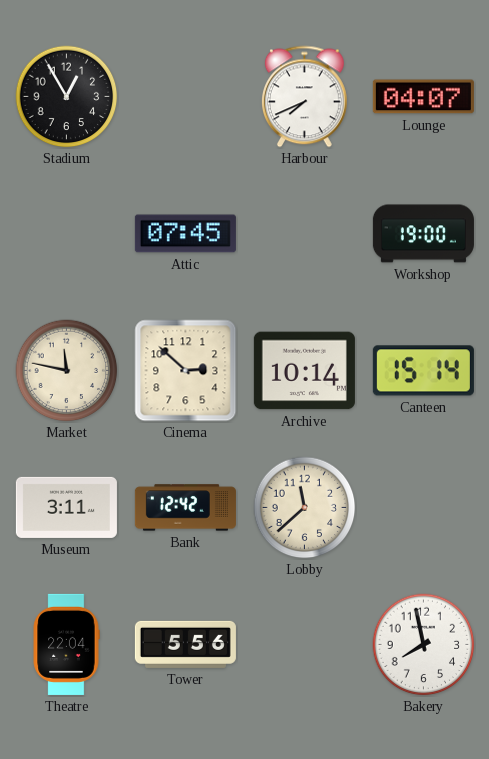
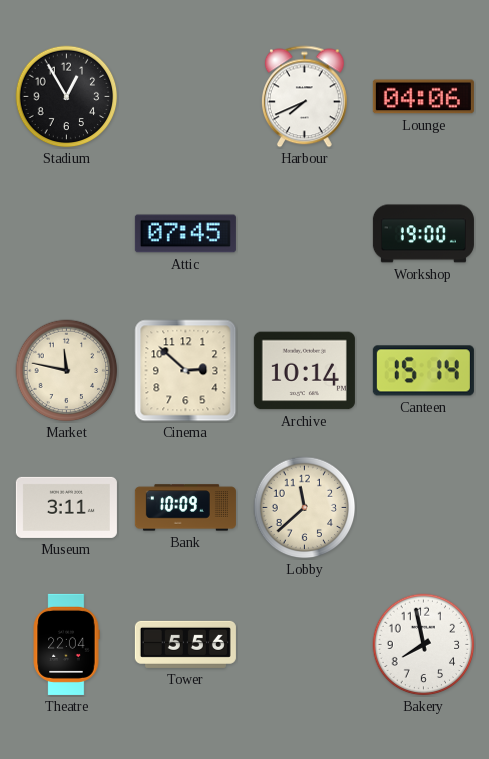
Lounge: 04:07 -> 04:06
Bank: 12:42 -> 10:09
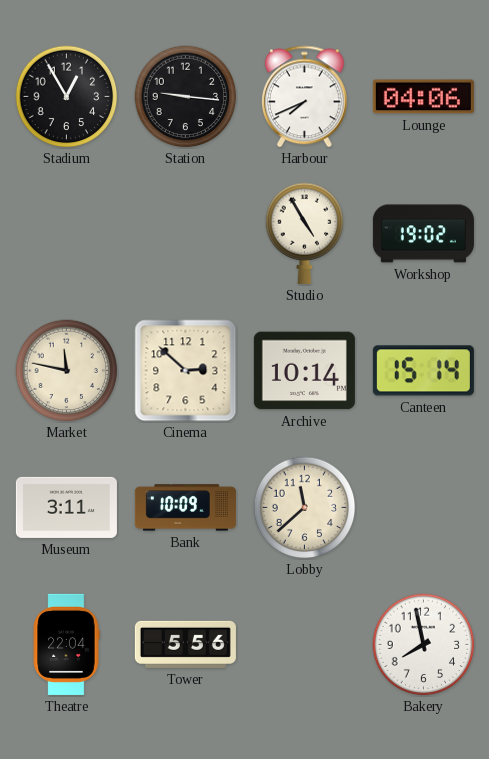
Station: none -> 9:16
Attic: 07:45 -> none
Studio: none -> 4:55
Workshop: 19:00 -> 19:02
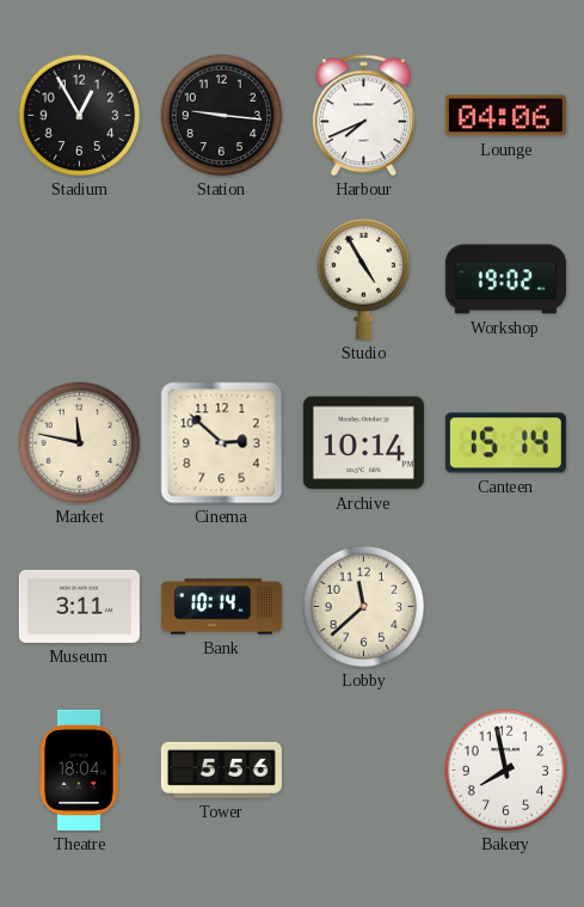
Bank: 10:09 -> 10:14
Theatre: 22:04 -> 18:04
